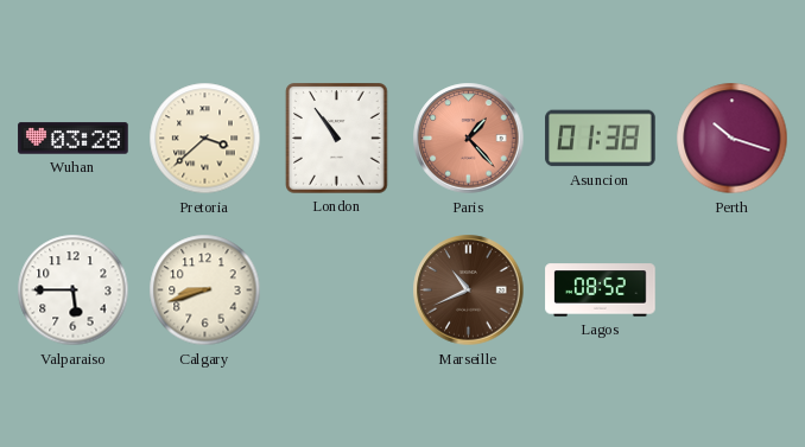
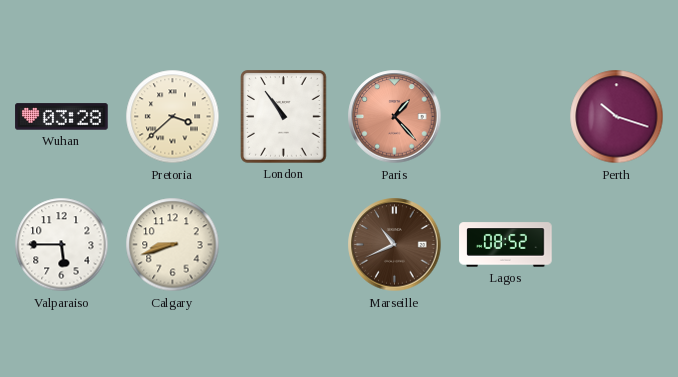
Asuncion: 01:38 -> none
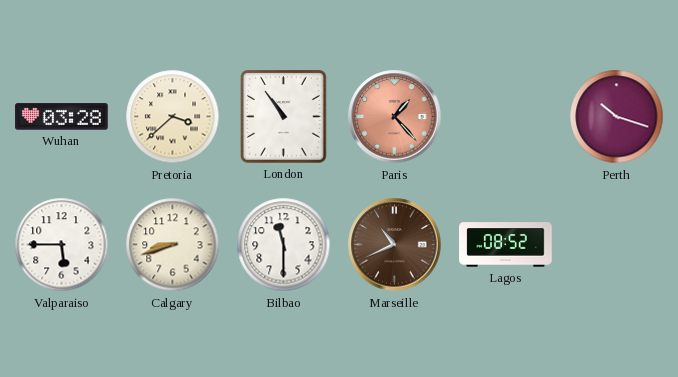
Bilbao: none -> 11:30
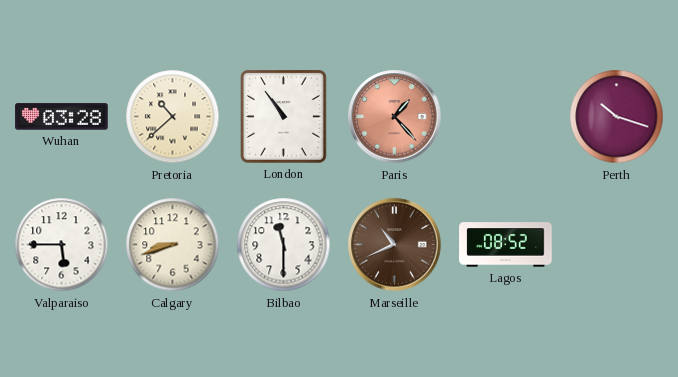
Pretoria: 3:38 -> 10:38
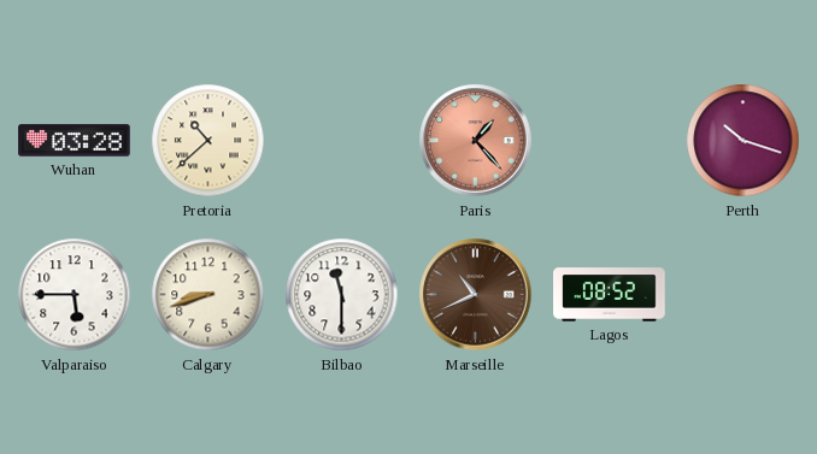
London: 10:54 -> none
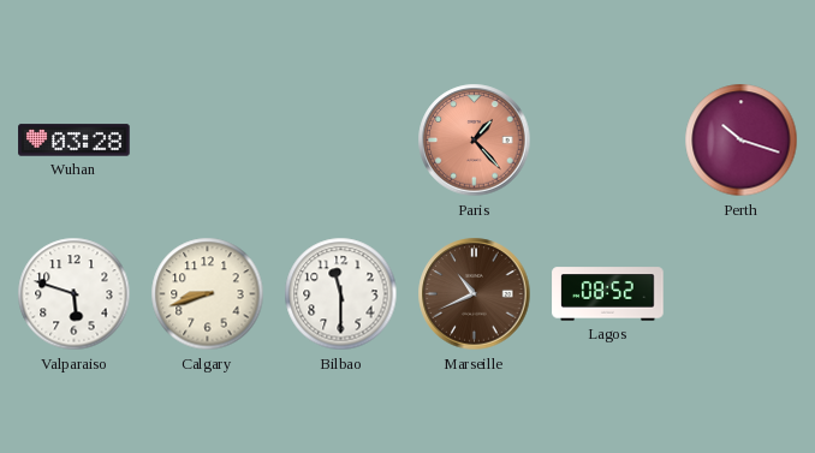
Pretoria: 10:38 -> none
Valparaiso: 5:45 -> 5:48
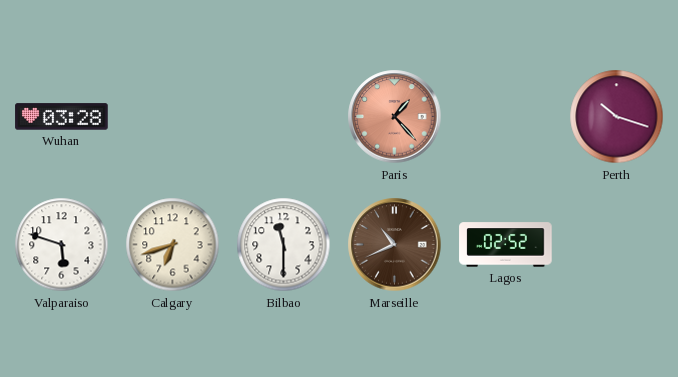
Calgary: 8:42 -> 6:42
Lagos: 08:52 -> 02:52
